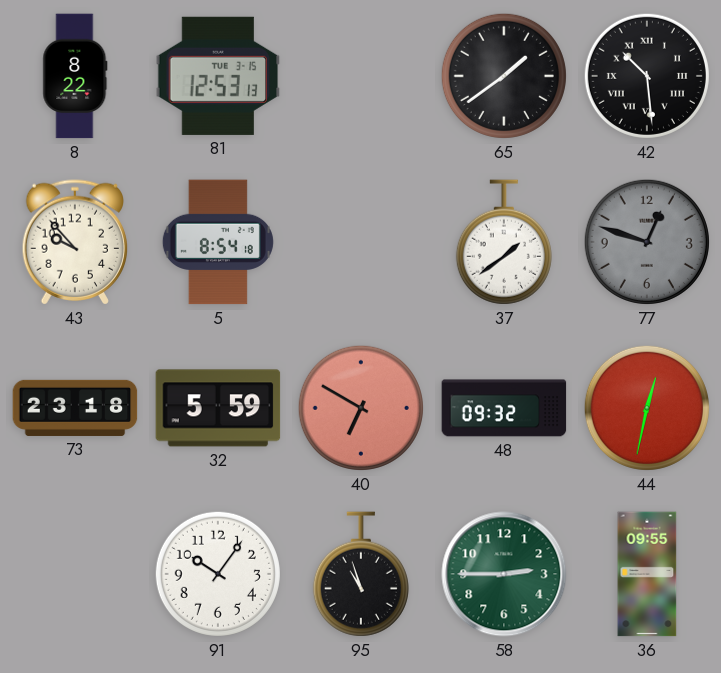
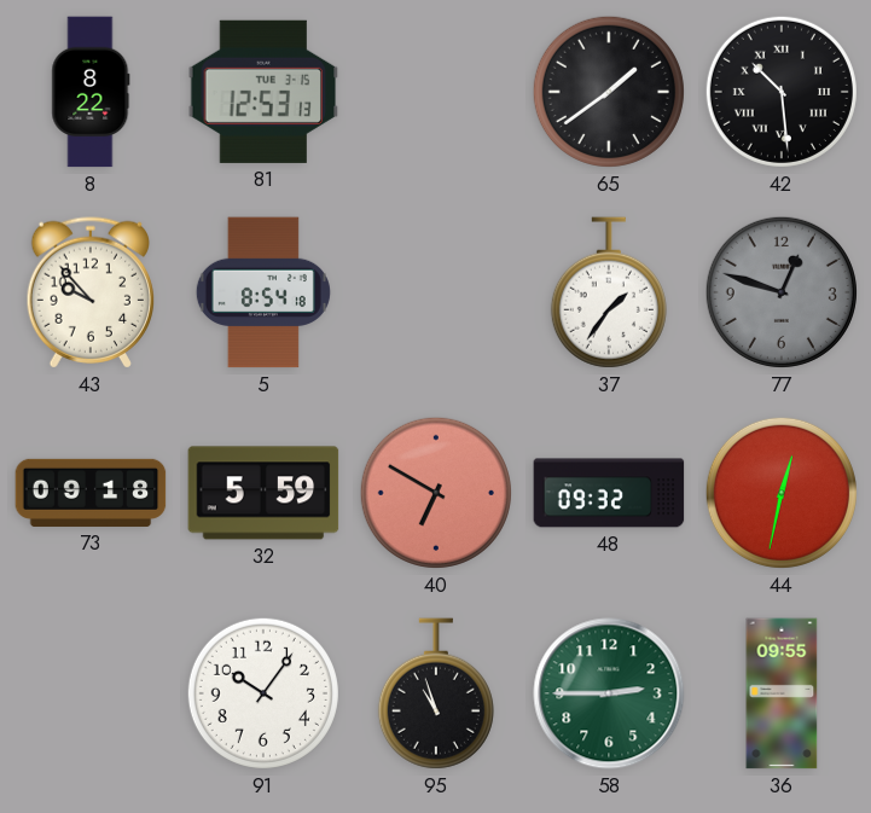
37: 1:39 -> 1:36
73: 23:18 -> 09:18
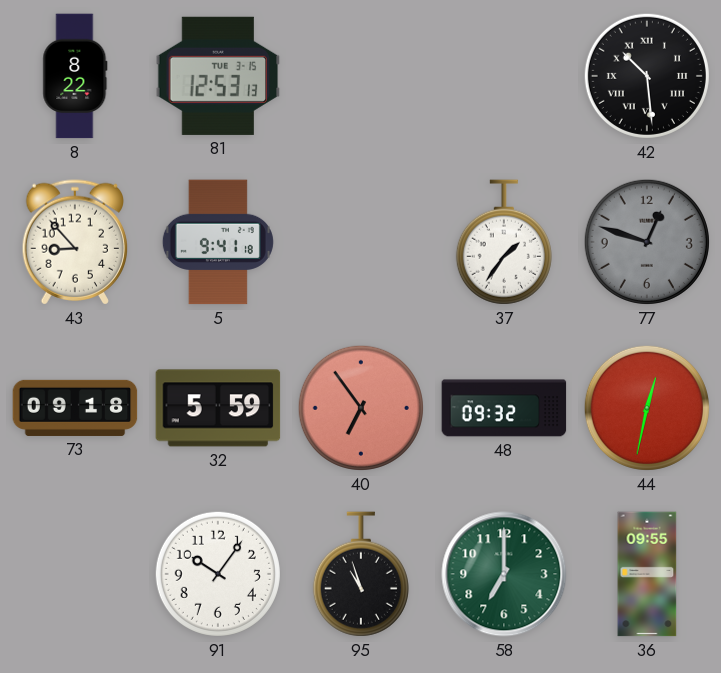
65: 1:39 -> none
43: 9:53 -> 8:53
5: 8:54 -> 9:41
40: 6:50 -> 6:54
58: 2:45 -> 7:00
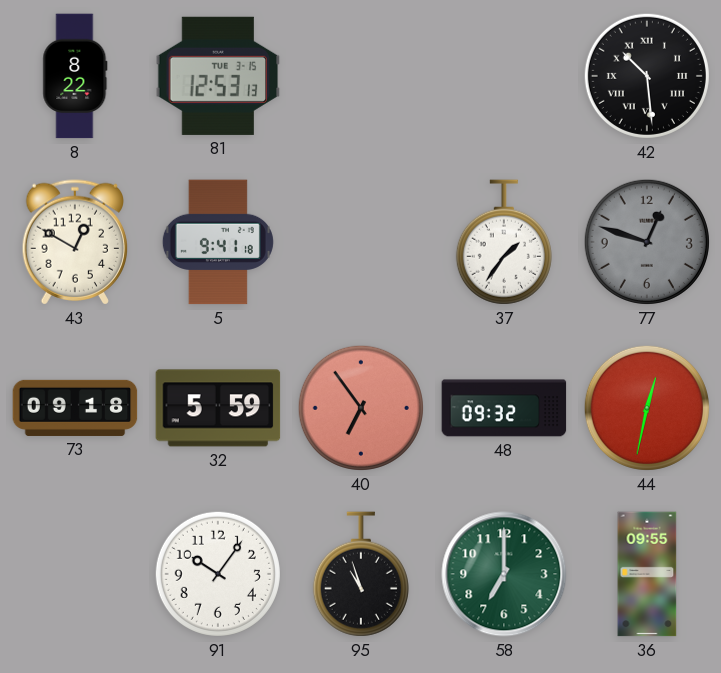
43: 8:53 -> 12:50
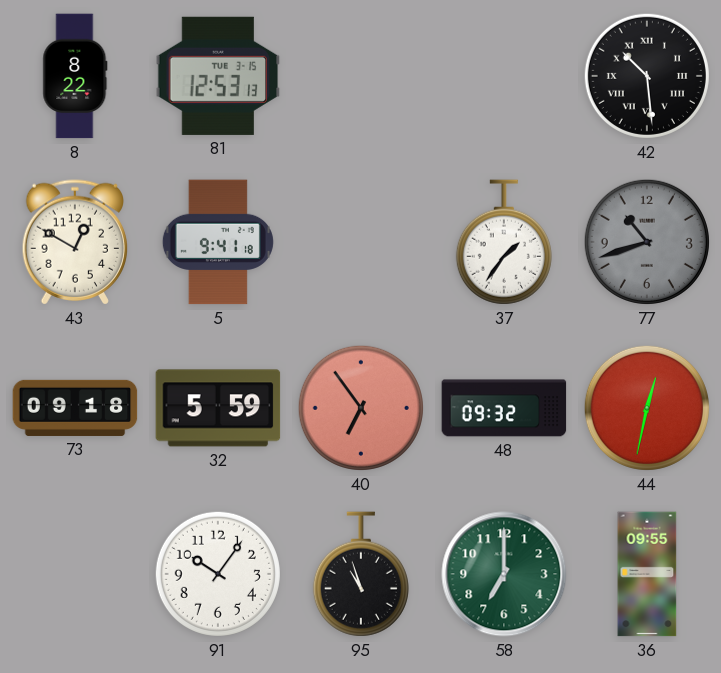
77: 12:48 -> 10:42
